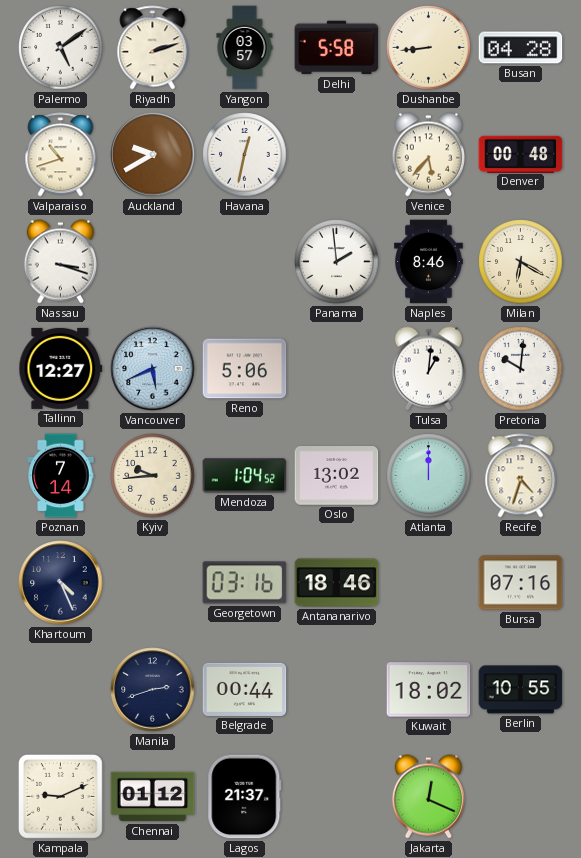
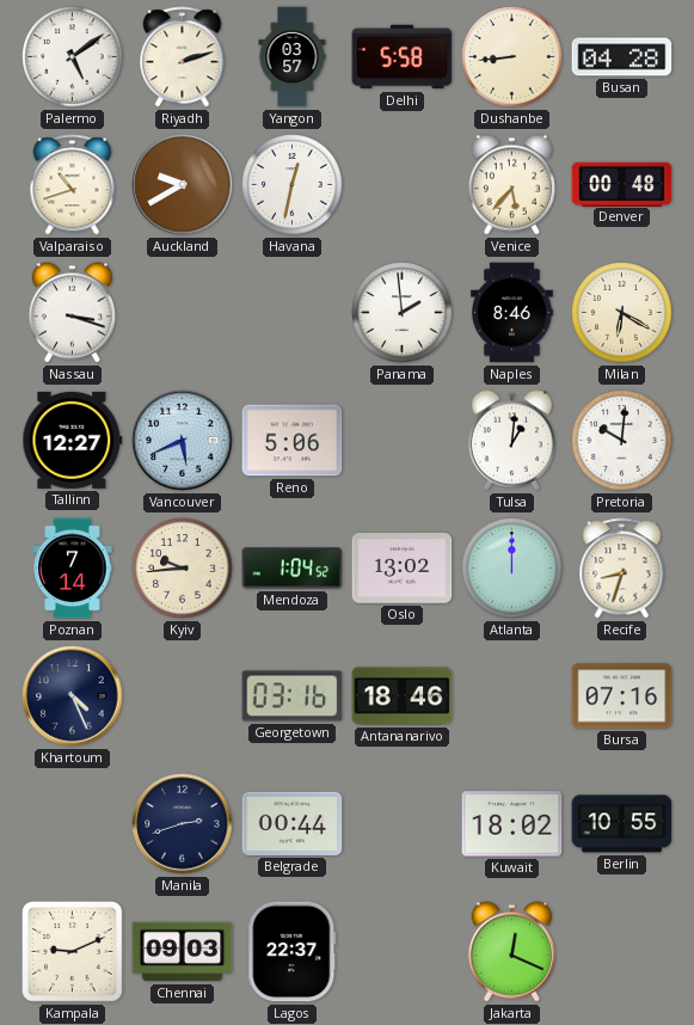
Recife: 4:33 -> 8:33
Chennai: 01:12 -> 09:03
Lagos: 21:37 -> 22:37
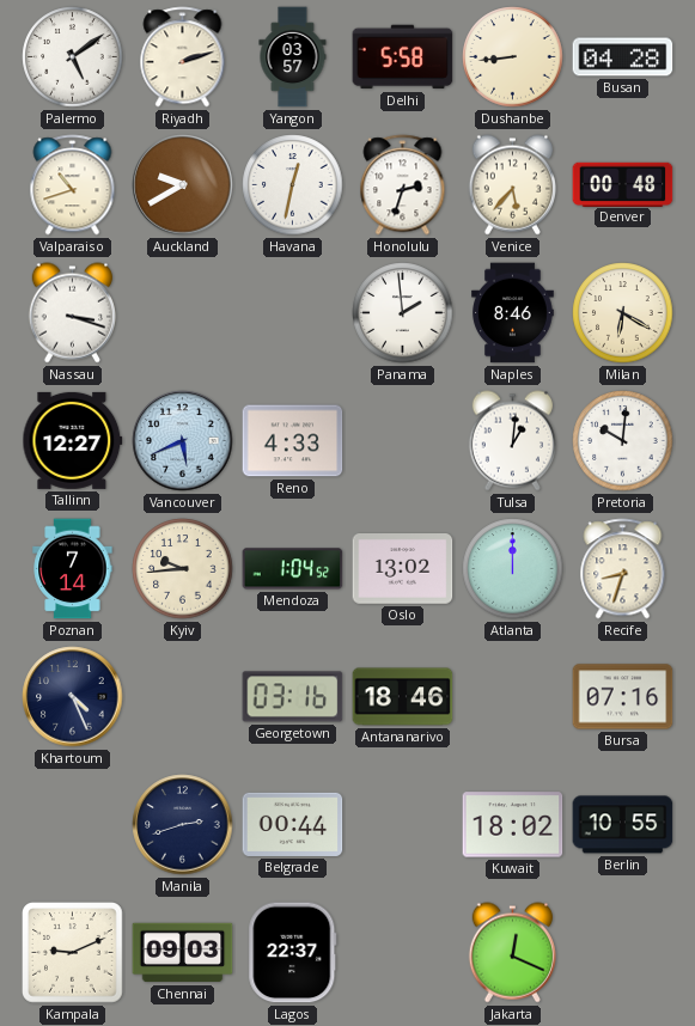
Honolulu: none -> 2:33
Reno: 5:06 -> 4:33
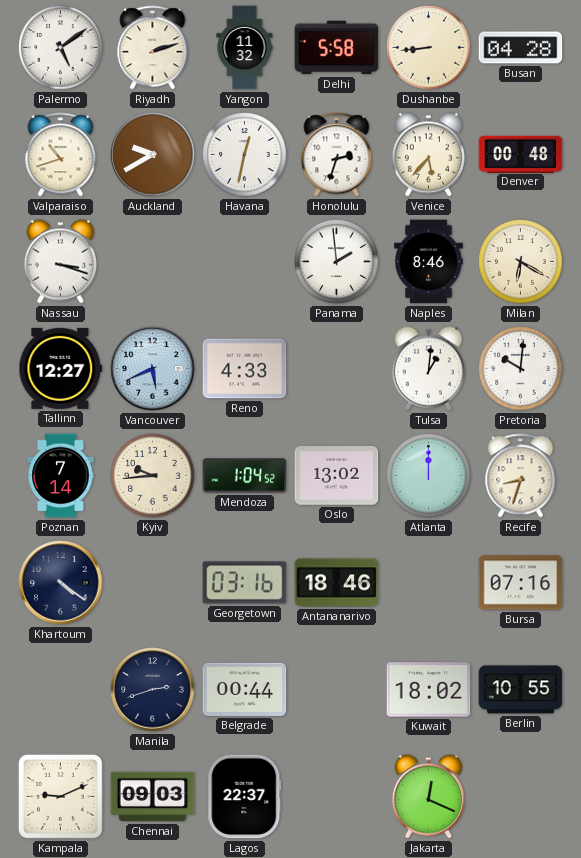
Yangon: 03:57 -> 11:32
Khartoum: 4:26 -> 4:21
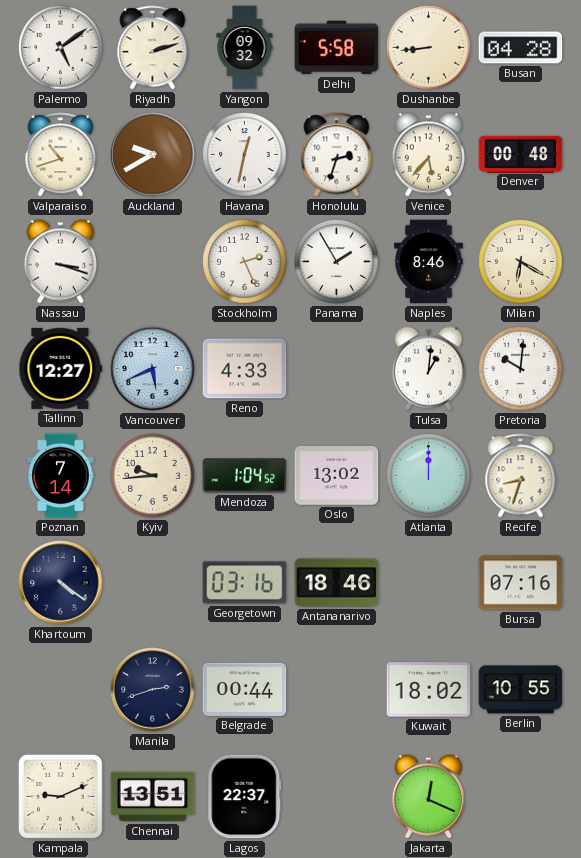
Yangon: 11:32 -> 09:32
Stockholm: none -> 2:26
Panama: 1:59 -> 1:55
Chennai: 09:03 -> 13:51
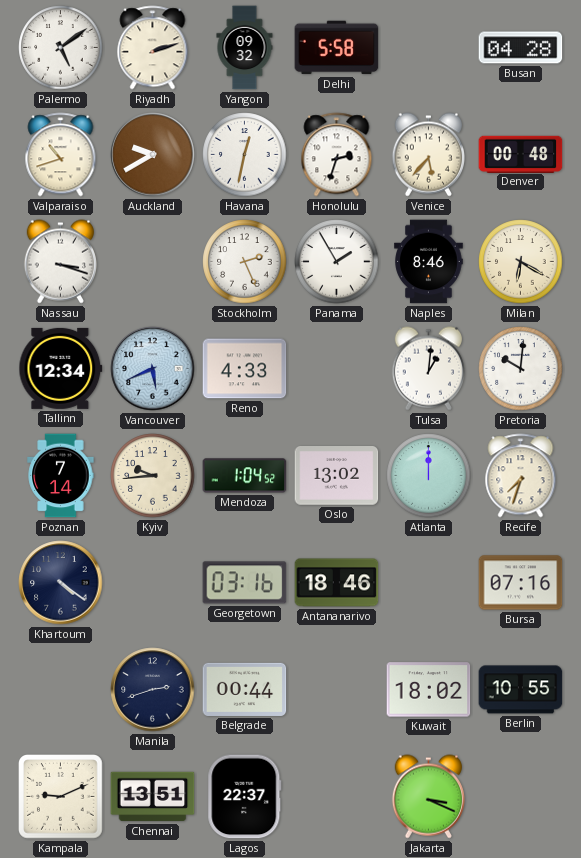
Dushanbe: 8:44 -> none
Tallinn: 12:27 -> 12:34
Recife: 8:33 -> 7:33
Jakarta: 12:19 -> 3:19
